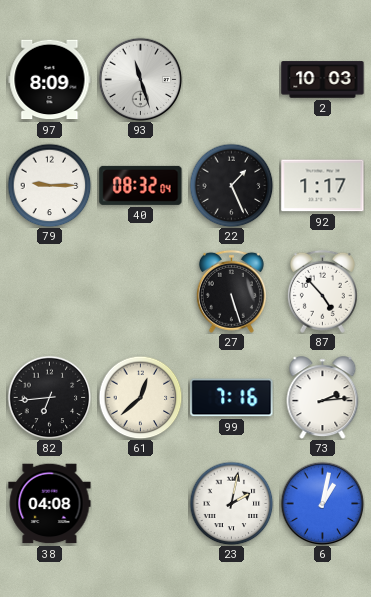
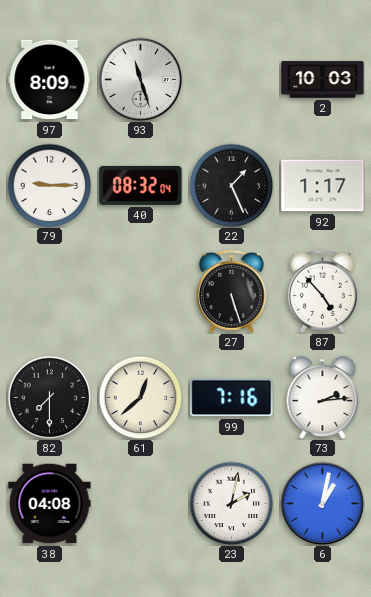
82: 6:44 -> 7:30
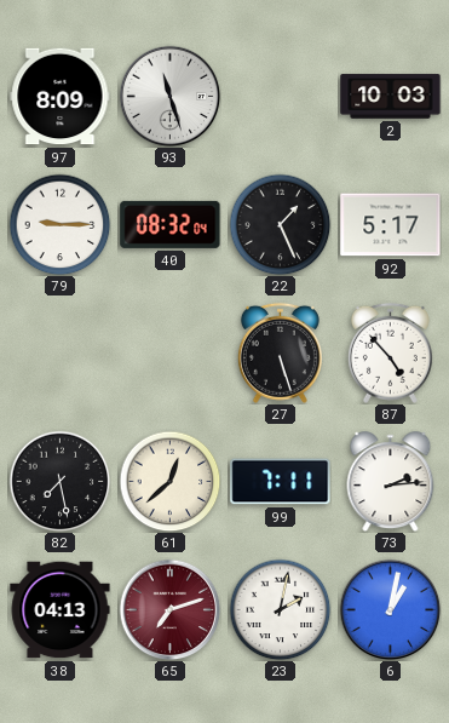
92: 1:17 -> 5:17
82: 7:30 -> 7:28
99: 7:16 -> 7:11
38: 04:08 -> 04:13
65: none -> 7:12
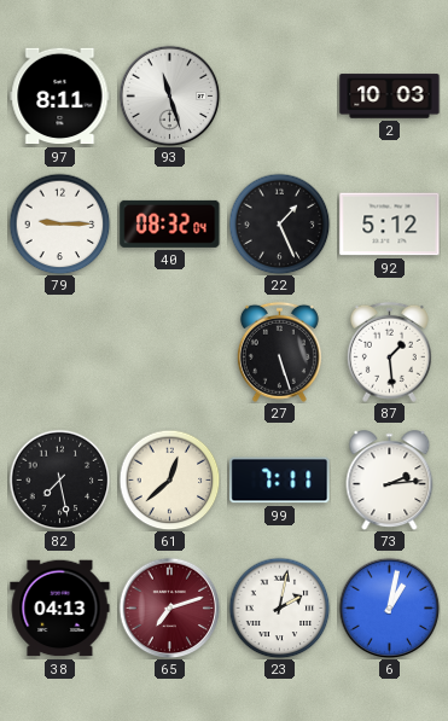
97: 8:09 -> 8:11
92: 5:17 -> 5:12
87: 4:53 -> 1:29
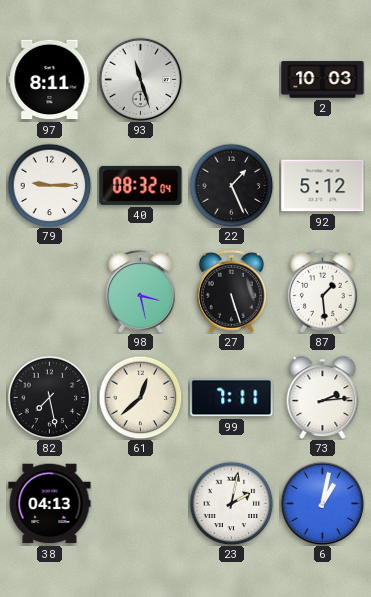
98: none -> 3:28
65: 7:12 -> none
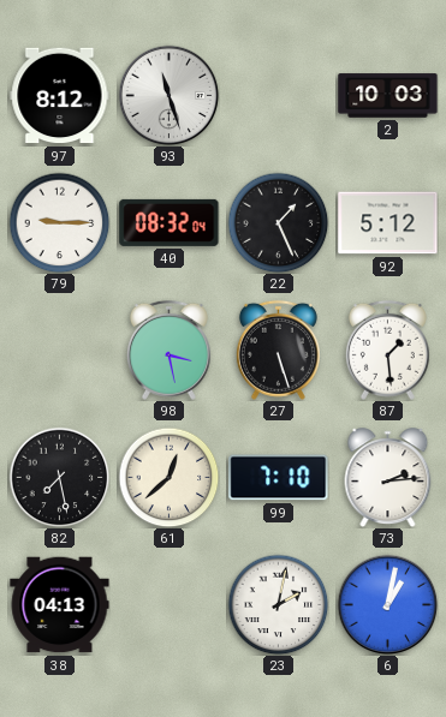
97: 8:11 -> 8:12
99: 7:11 -> 7:10
